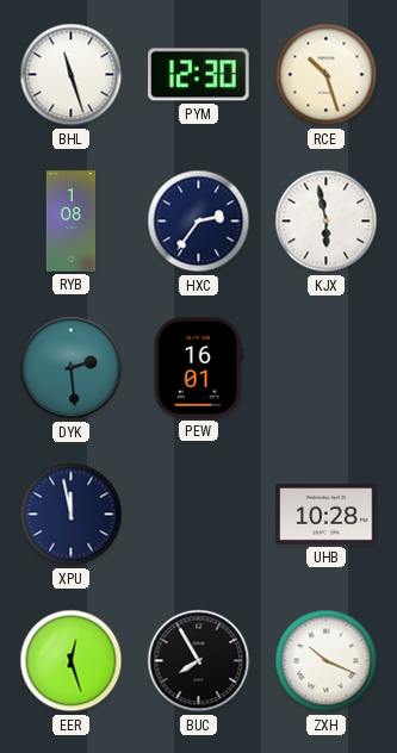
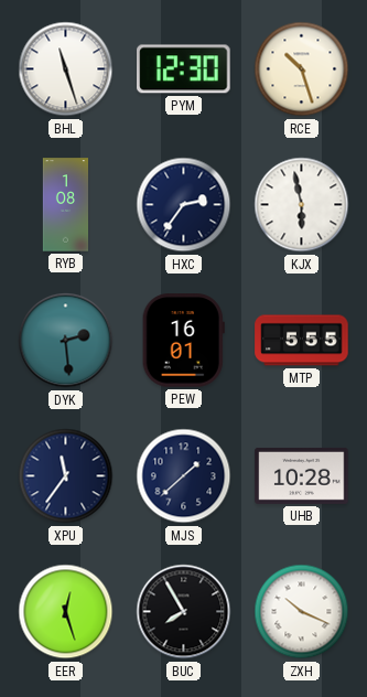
MTP: none -> 5:55
XPU: 11:58 -> 11:36
MJS: none -> 1:38
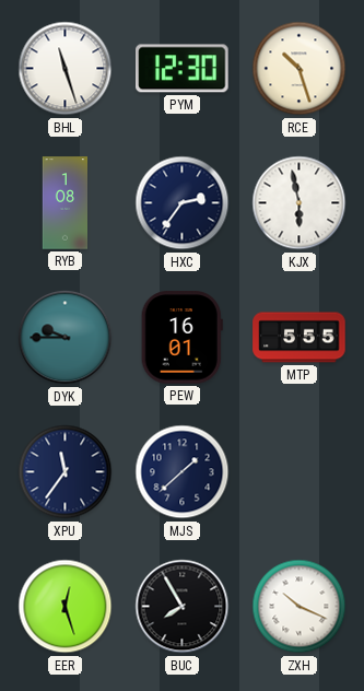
DYK: 2:29 -> 9:45
UHB: 10:28 -> none
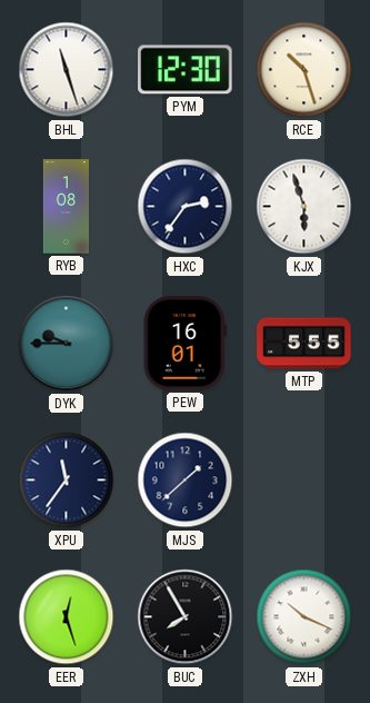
KJX: 5:58 -> 5:57
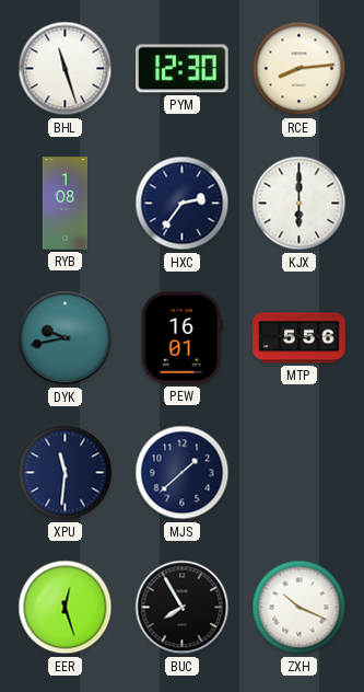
RCE: 10:27 -> 8:14
KJX: 5:57 -> 6:00
DYK: 9:45 -> 9:43
MTP: 5:55 -> 5:56
XPU: 11:36 -> 11:31
